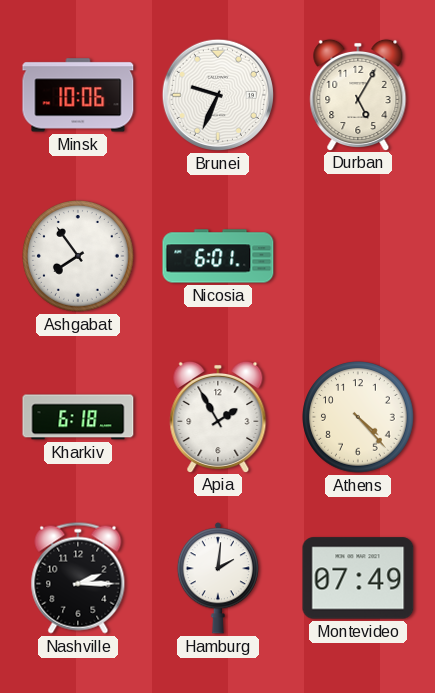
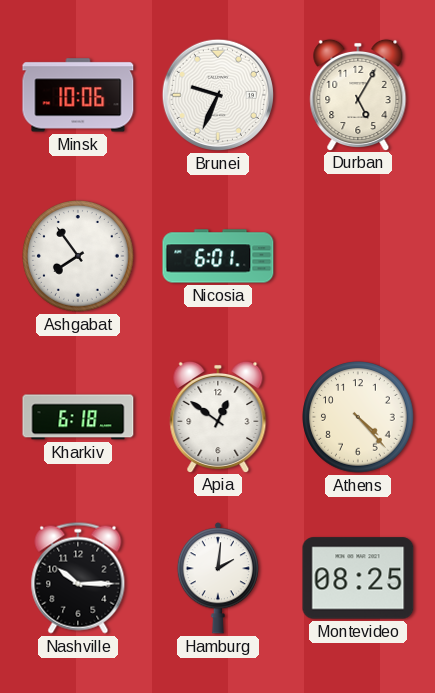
Apia: 1:55 -> 12:51
Nashville: 2:15 -> 10:15
Montevideo: 07:49 -> 08:25
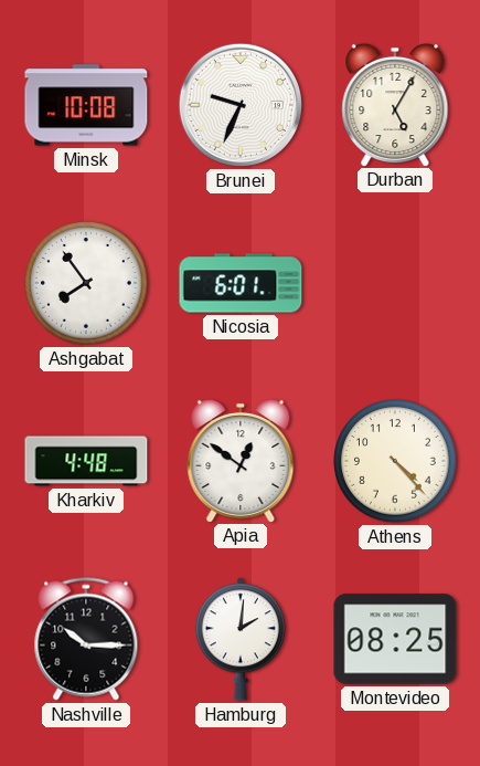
Minsk: 10:06 -> 10:08
Kharkiv: 6:18 -> 4:48
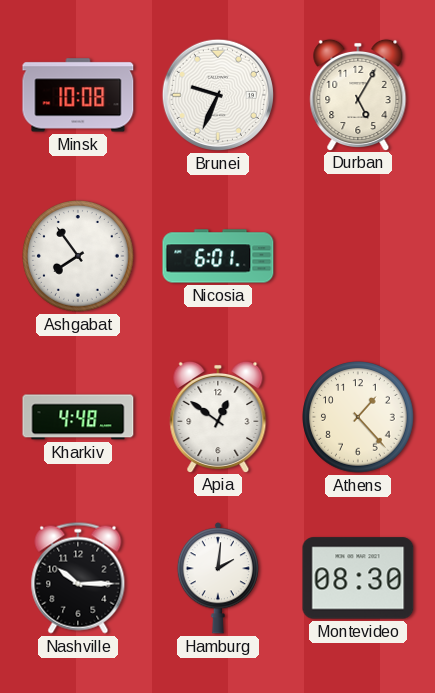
Athens: 4:23 -> 1:23
Montevideo: 08:25 -> 08:30
